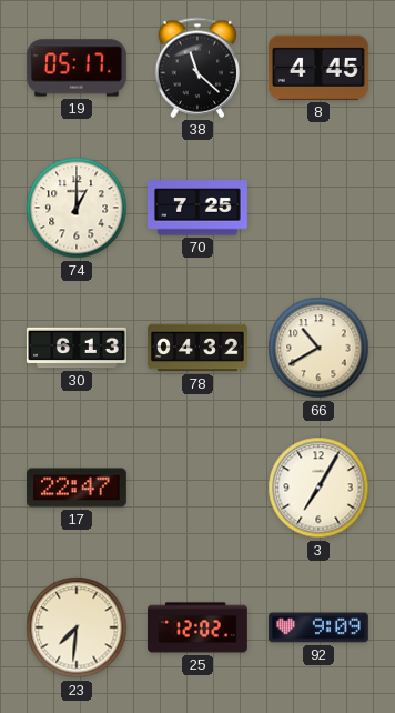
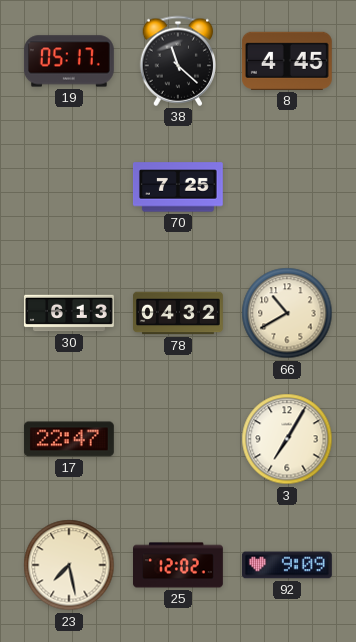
74: 1:00 -> none
23: 7:31 -> 7:28
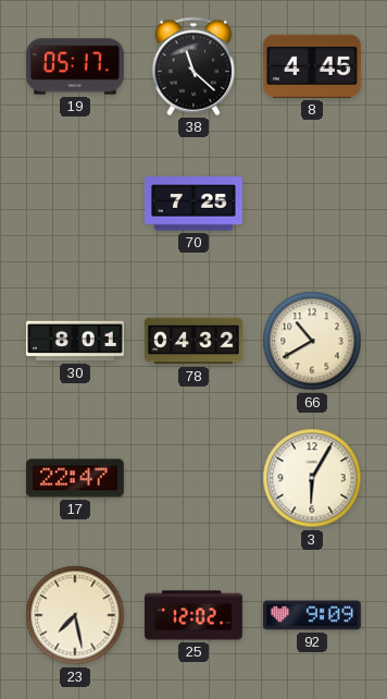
30: 6:13 -> 8:01
3: 7:05 -> 6:05
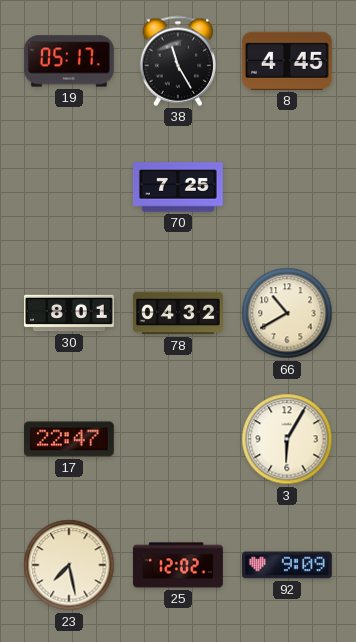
38: 11:22 -> 11:25
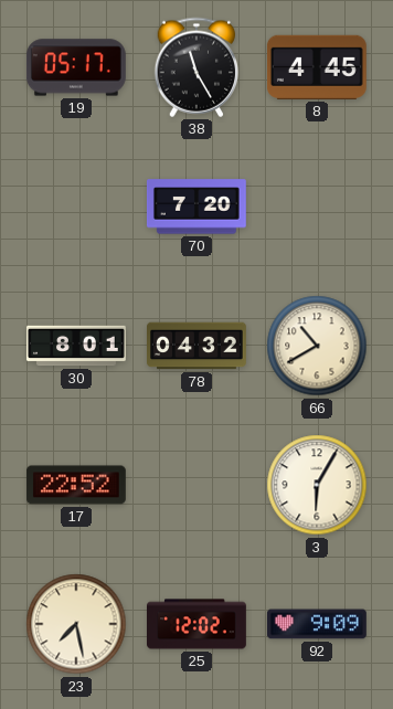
70: 7:25 -> 7:20
17: 22:47 -> 22:52
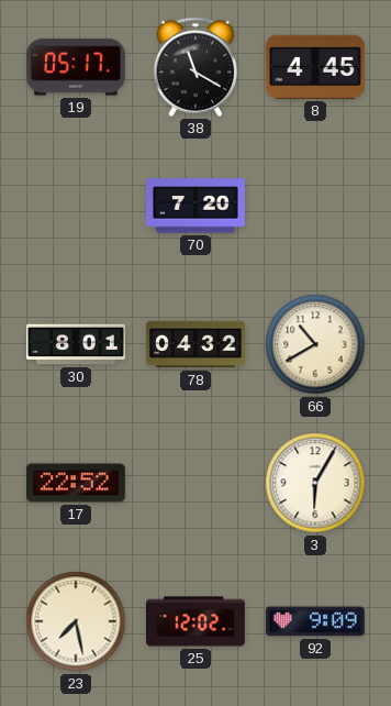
38: 11:25 -> 11:20
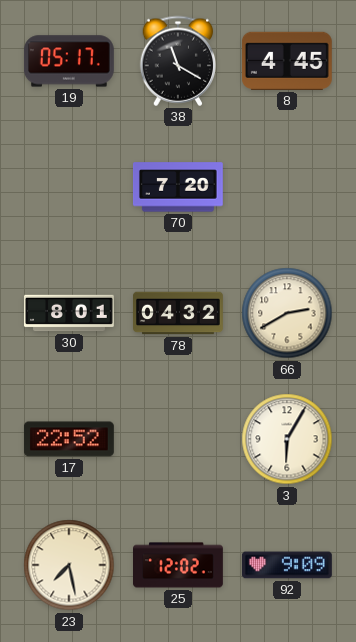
66: 10:40 -> 2:40
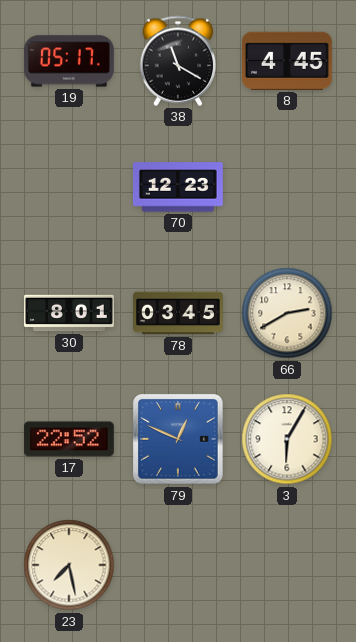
70: 7:20 -> 12:23
78: 04:32 -> 03:45
79: none -> 12:49
25: 12:02 -> none
92: 9:09 -> none
